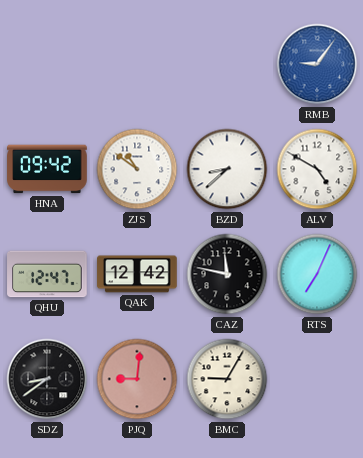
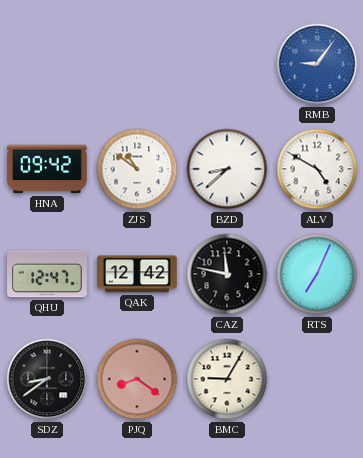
PJQ: 9:01 -> 8:21
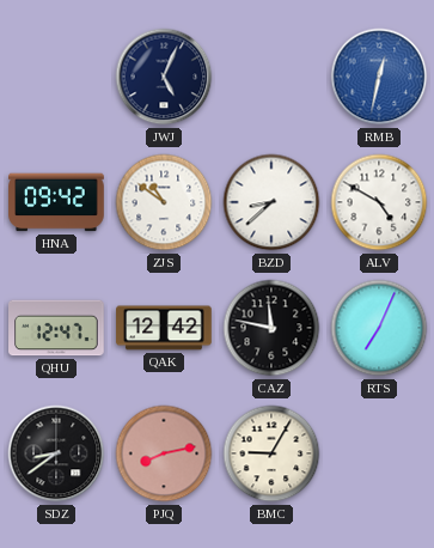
JWJ: none -> 5:04
RMB: 9:06 -> 12:32
PJQ: 8:21 -> 8:13
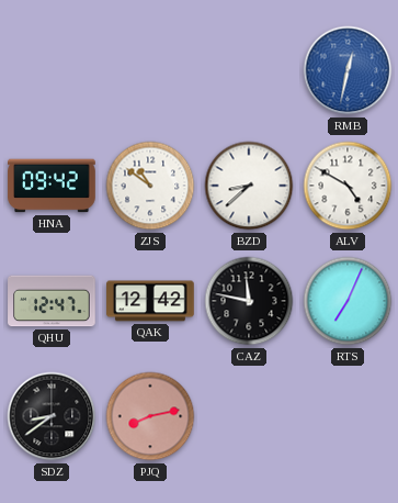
JWJ: 5:04 -> none
BMC: 9:05 -> none
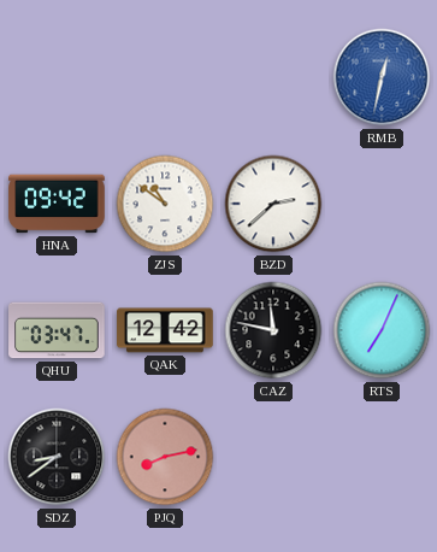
BZD: 8:38 -> 2:38
ALV: 4:50 -> none
QHU: 12:47 -> 03:47
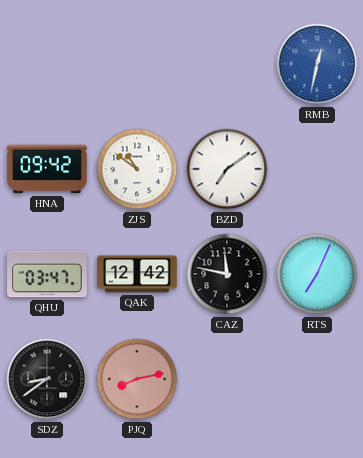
BZD: 2:38 -> 7:09
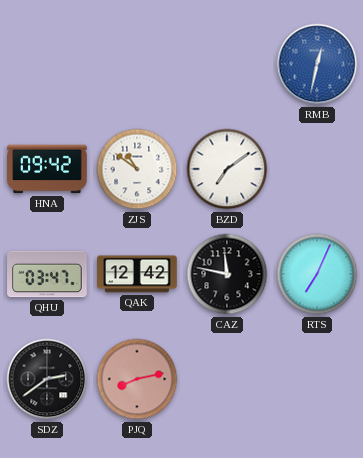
SDZ: 8:39 -> 2:39
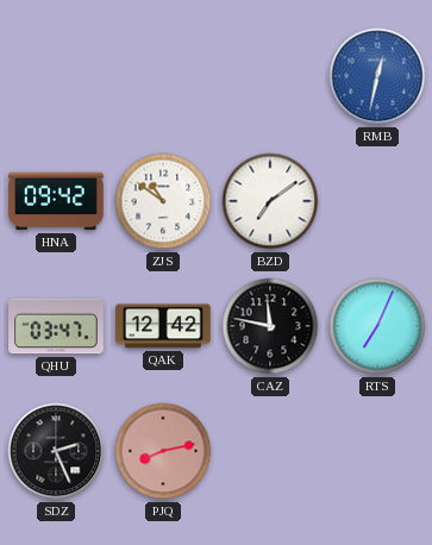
SDZ: 2:39 -> 2:26
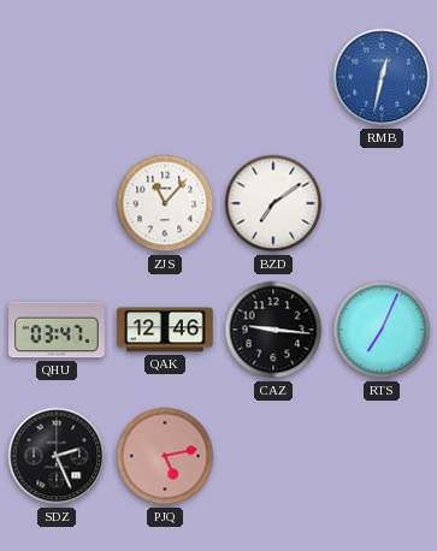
HNA: 09:42 -> none
ZJS: 10:51 -> 11:07
QAK: 12:42 -> 12:46
CAZ: 11:47 -> 9:16
PJQ: 8:13 -> 5:13
